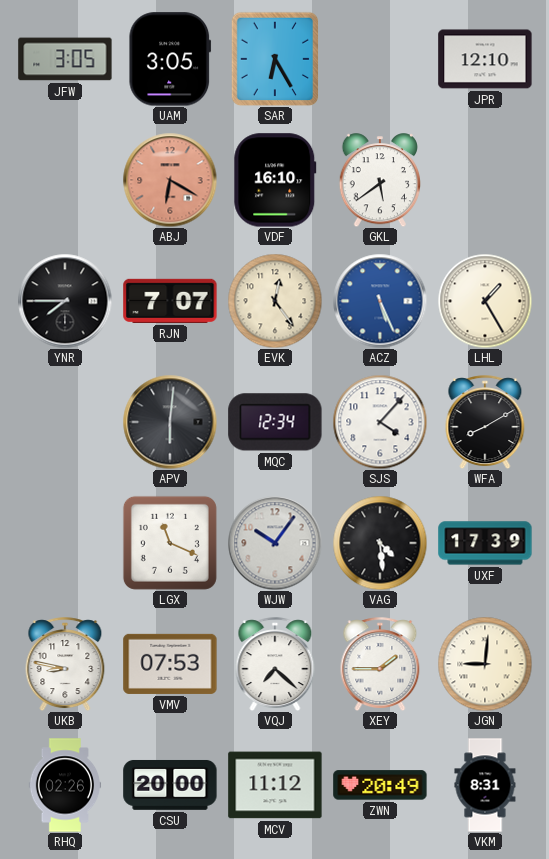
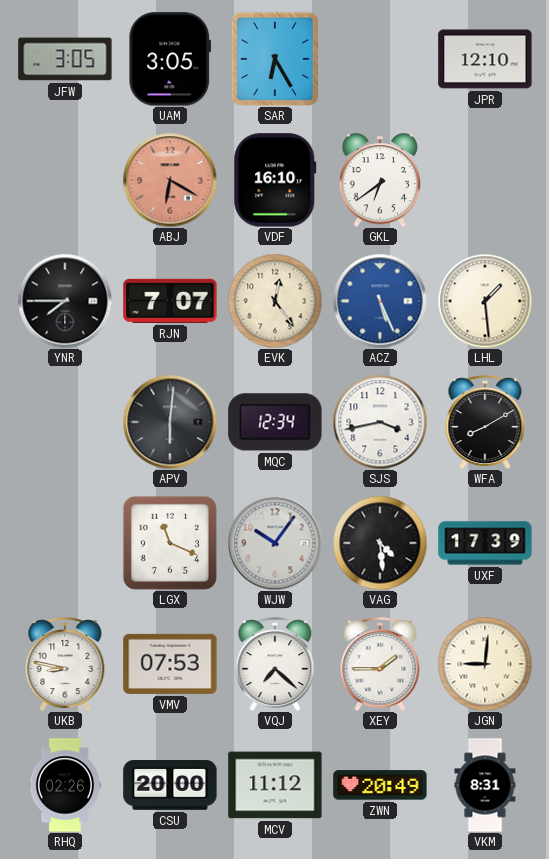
GKL: 5:39 -> 6:39
LHL: 1:25 -> 1:29
SJS: 4:07 -> 3:43
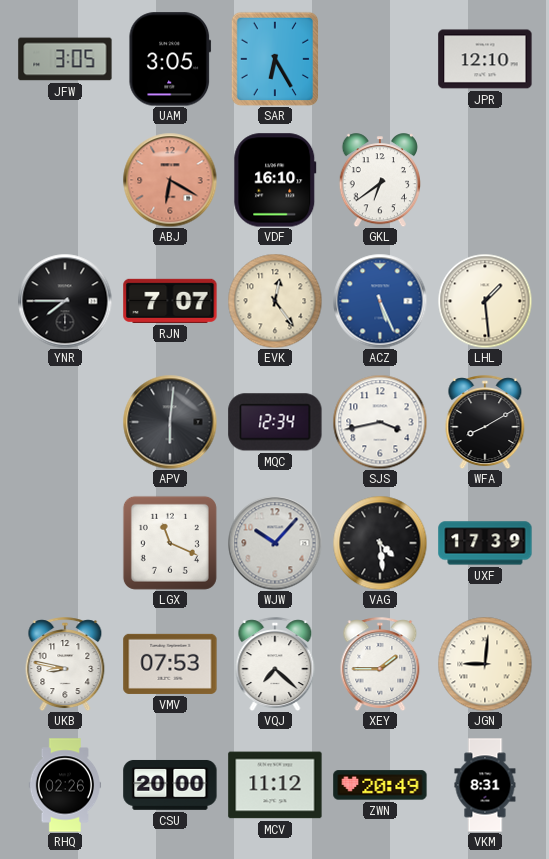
WJW: 10:06 -> 10:07
